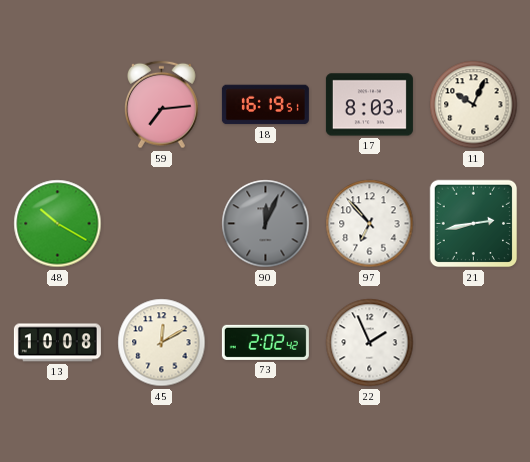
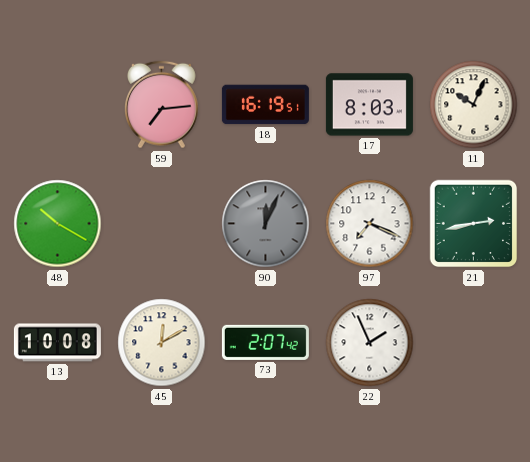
97: 6:53 -> 7:19
73: 2:02 -> 2:07
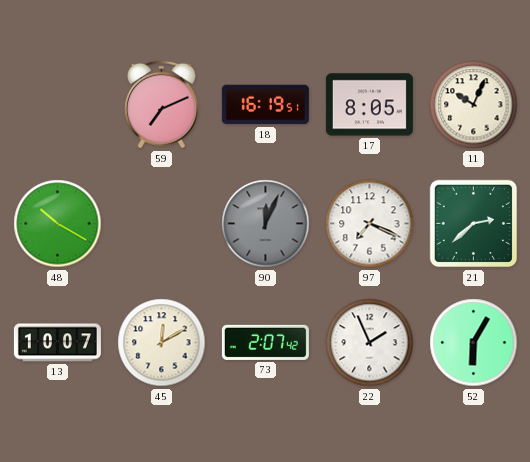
59: 7:14 -> 7:11
17: 8:03 -> 8:05
21: 2:43 -> 2:38
13: 10:08 -> 10:07
52: none -> 6:05
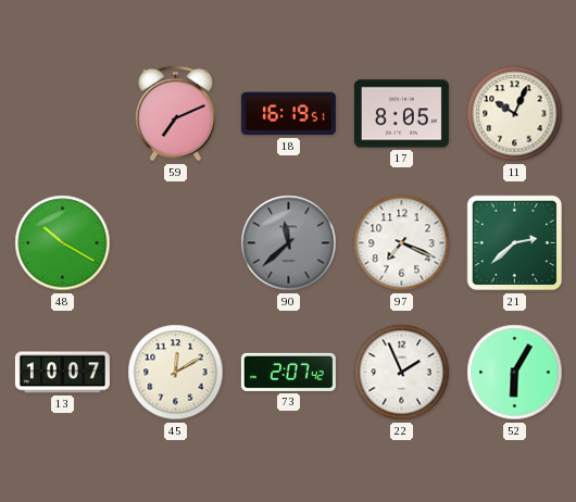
90: 12:04 -> 11:38
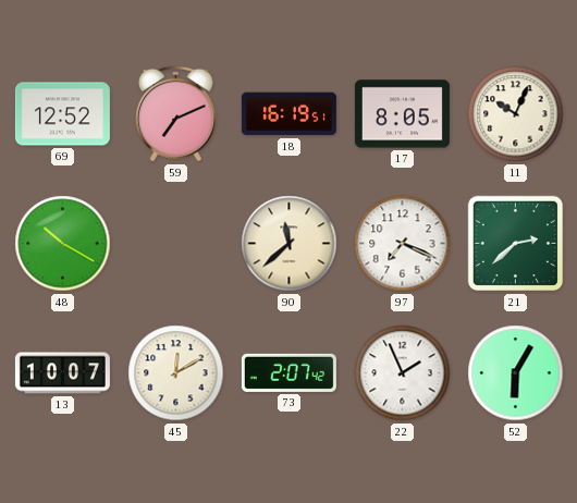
69: none -> 12:52
90 dial: grey -> cream
